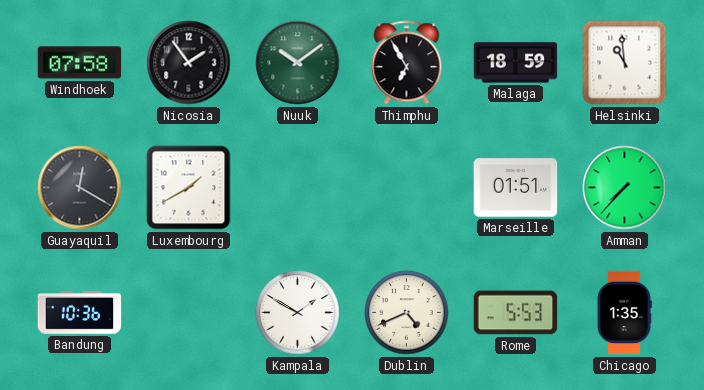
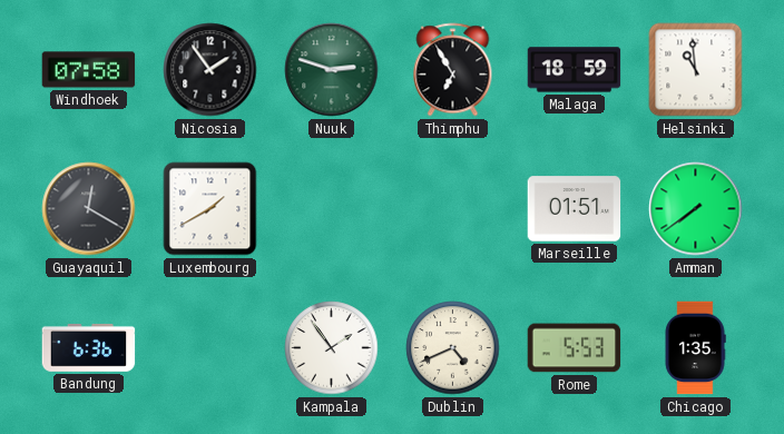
Nuuk: 10:09 -> 2:48
Amman: 7:37 -> 7:39
Bandung: 10:36 -> 6:36
Kampala: 1:50 -> 1:54
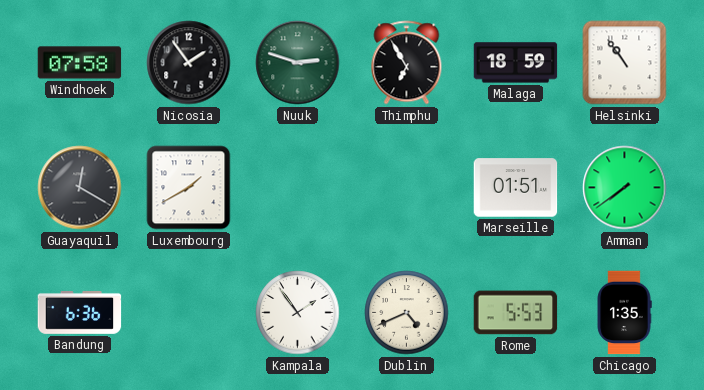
Helsinki: 10:59 -> 10:54
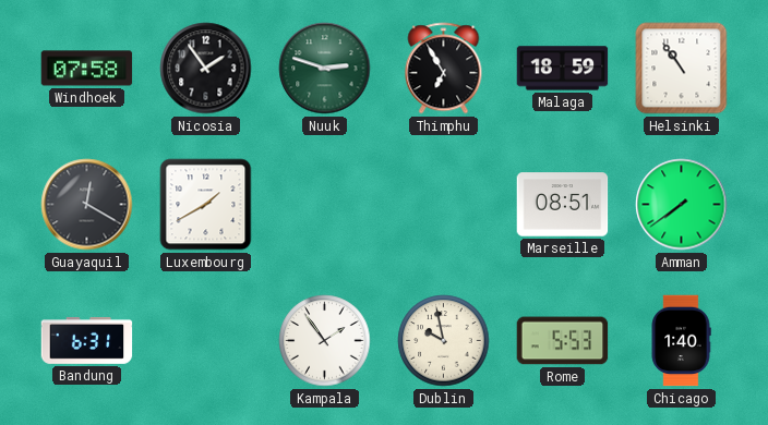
Marseille: 01:51 -> 08:51
Bandung: 6:36 -> 6:31
Dublin: 4:41 -> 9:58
Chicago: 1:35 -> 1:40
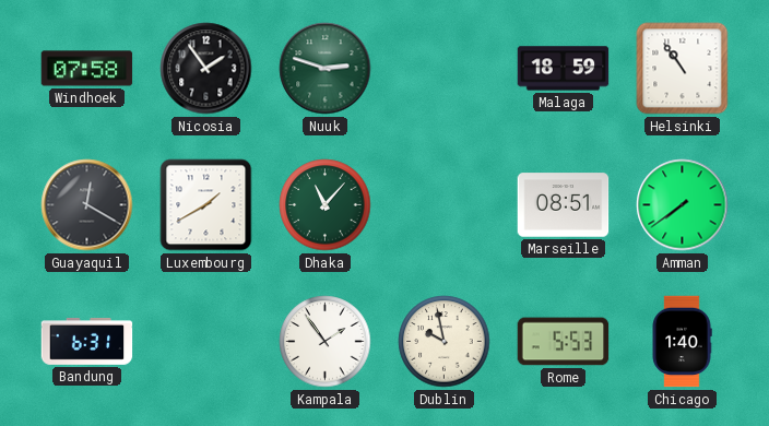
Thimphu: 6:55 -> none
Dhaka: none -> 11:07
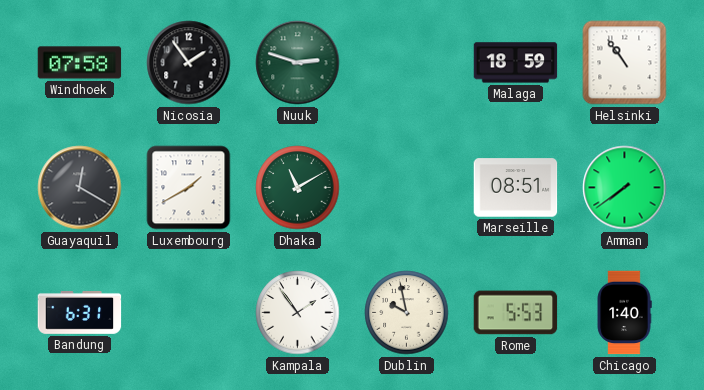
Dhaka: 11:07 -> 11:10
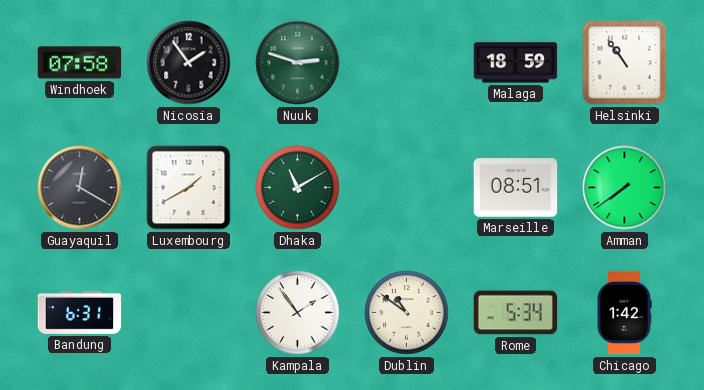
Dublin: 9:58 -> 10:51
Rome: 5:53 -> 5:34
Chicago: 1:40 -> 1:42
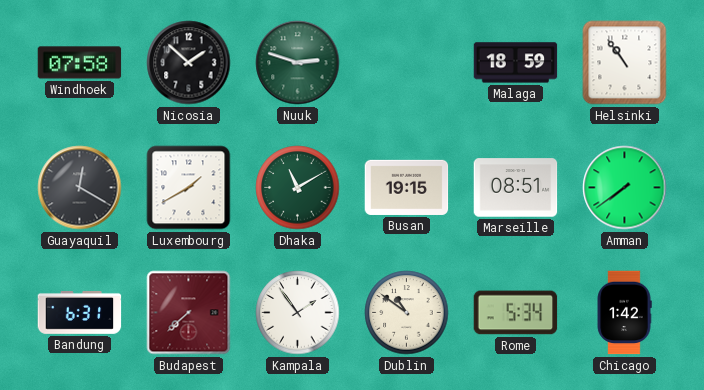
Nicosia: 1:54 -> 1:52
Busan: none -> 19:15
Budapest: none -> 7:38
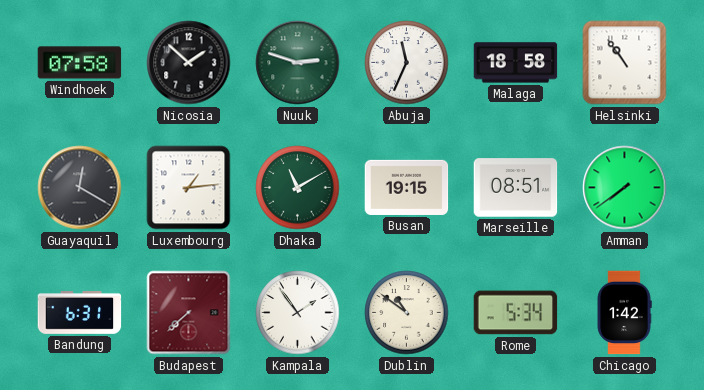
Abuja: none -> 11:34
Malaga: 18:59 -> 18:58
Luxembourg: 1:40 -> 1:14
